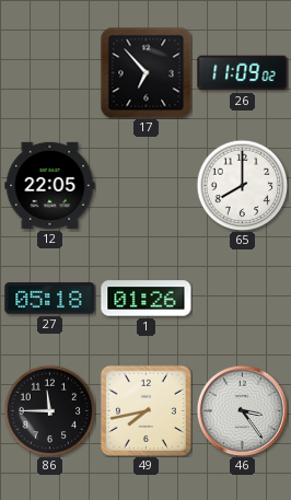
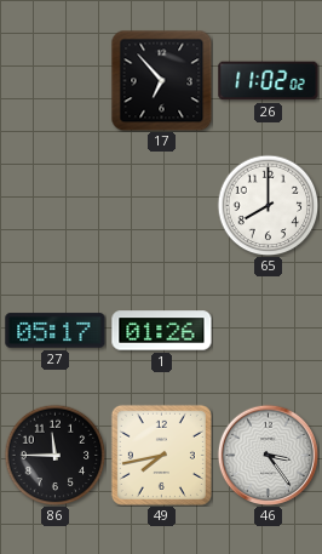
26: 11:09 -> 11:02
12: 22:05 -> none
27: 05:18 -> 05:17
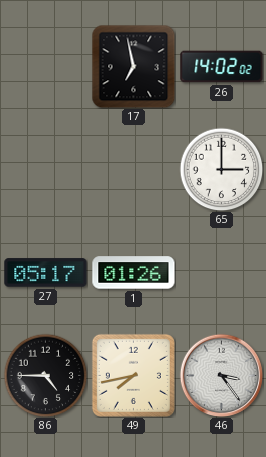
17: 6:53 -> 6:58
26: 11:02 -> 14:02
65: 8:00 -> 3:00
86: 11:45 -> 4:45
